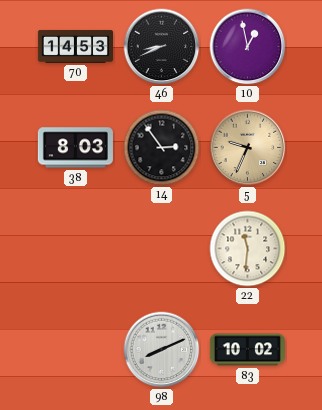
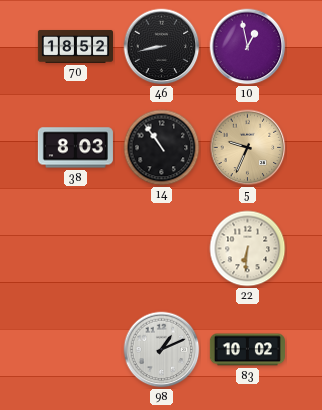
70: 14:53 -> 18:52
46: 8:41 -> 8:43
14: 2:54 -> 10:54
22: 11:31 -> 6:31
98: 8:11 -> 1:11
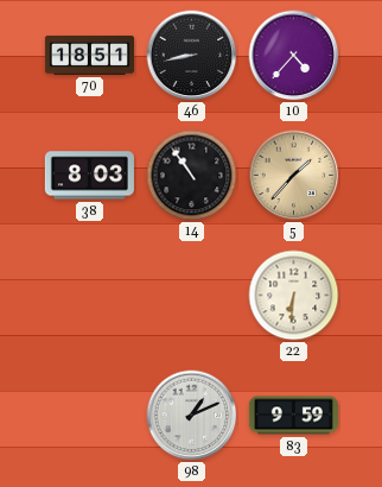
70: 18:52 -> 18:51
10: 12:58 -> 4:37
5: 9:34 -> 1:37
83: 10:02 -> 9:59
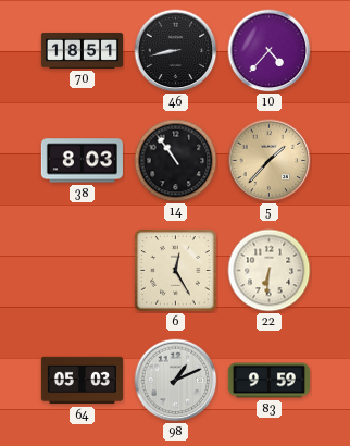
6: none -> 12:25
64: none -> 05:03
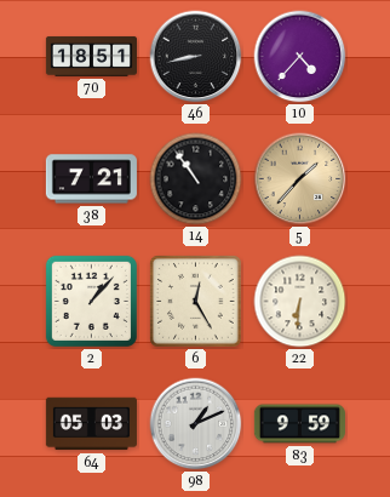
38: 8:03 -> 7:21
2: none -> 1:07
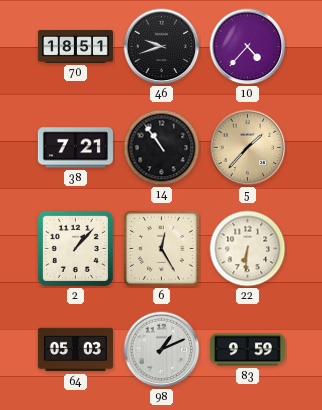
46: 8:43 -> 9:42
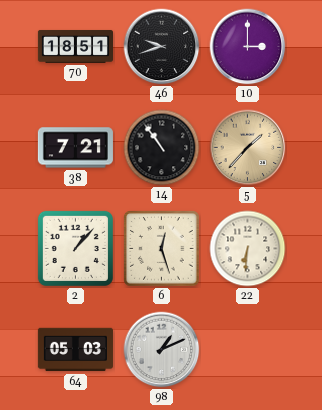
10: 4:37 -> 3:00
6: 12:25 -> 12:27
83: 9:59 -> none
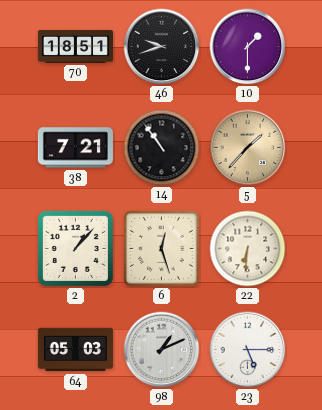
10: 3:00 -> 1:30
23: none -> 5:15
